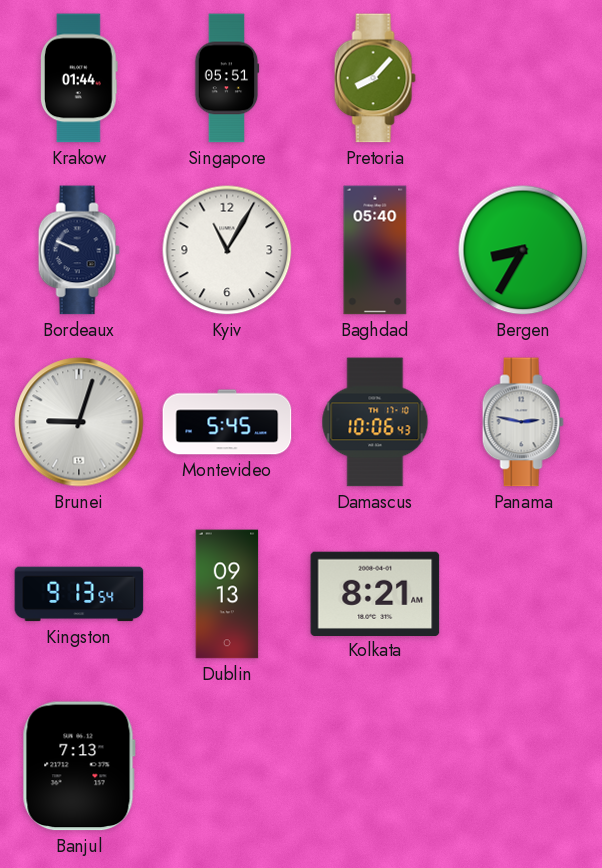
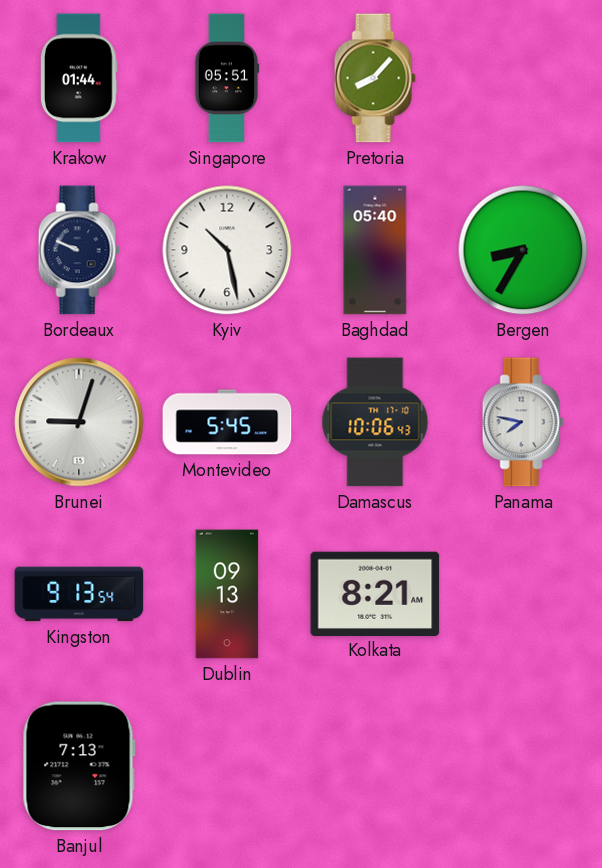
Kyiv: 11:05 -> 10:28
Panama: 2:47 -> 7:47
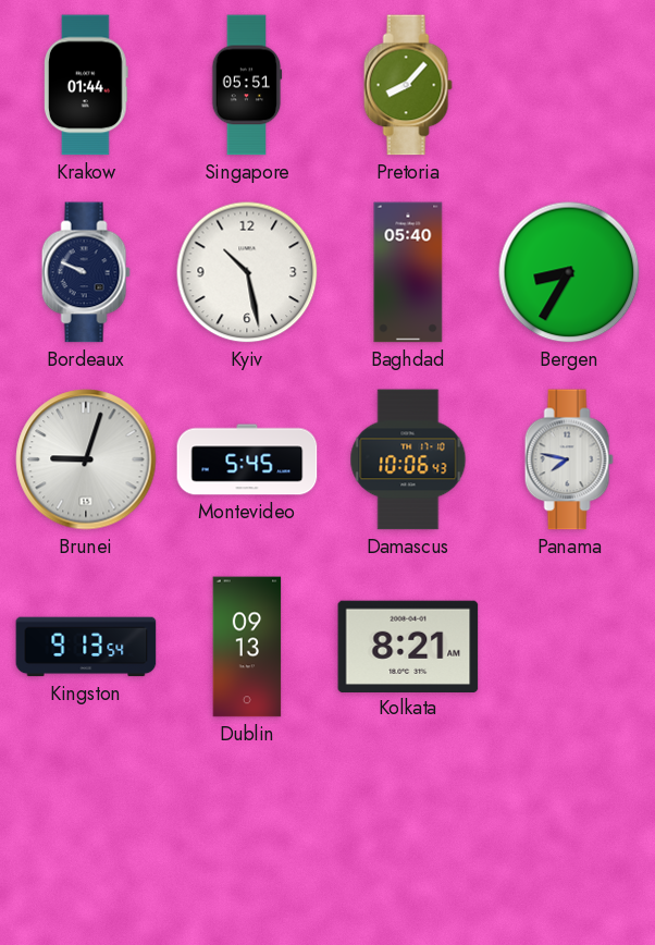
Banjul: 7:13 -> none
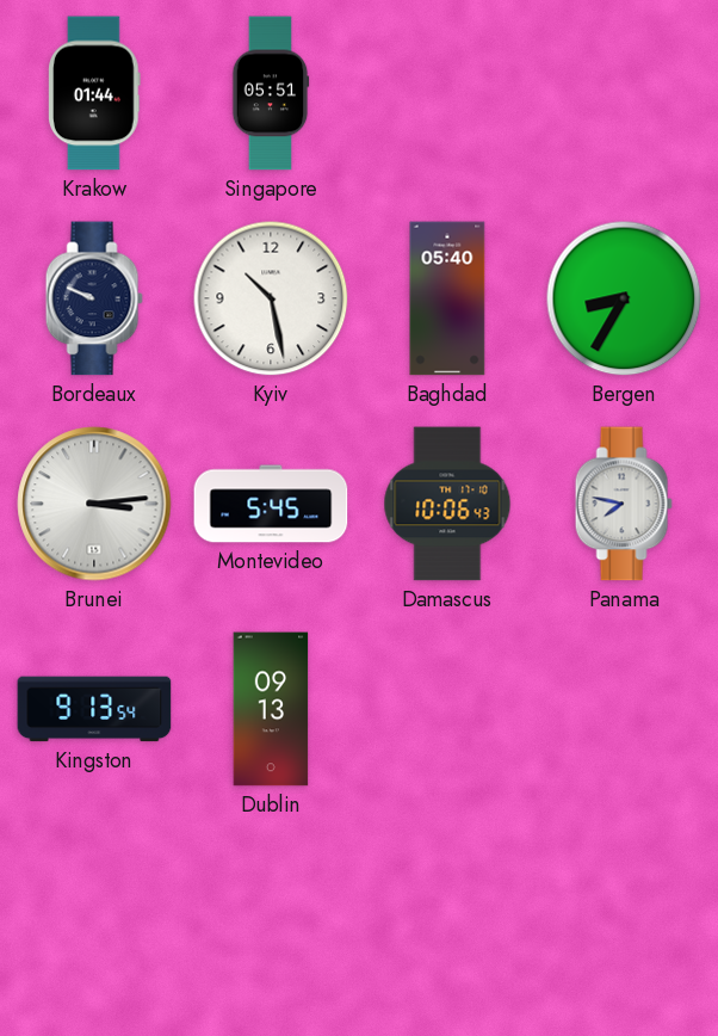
Pretoria: 8:07 -> none
Brunei: 9:03 -> 3:14
Kolkata: 8:21 -> none
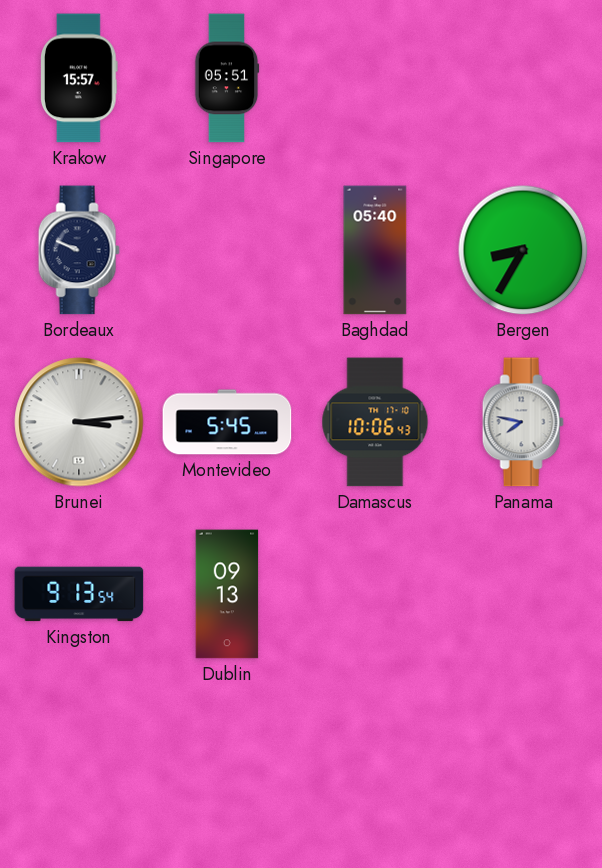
Krakow: 01:44 -> 15:57
Kyiv: 10:28 -> none
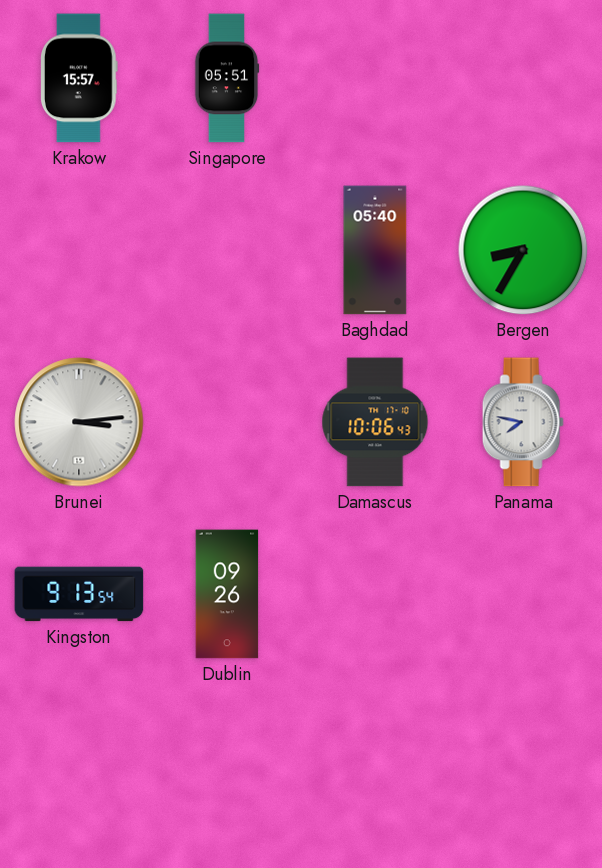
Bordeaux: 9:49 -> none
Montevideo: 5:45 -> none
Dublin: 09:13 -> 09:26
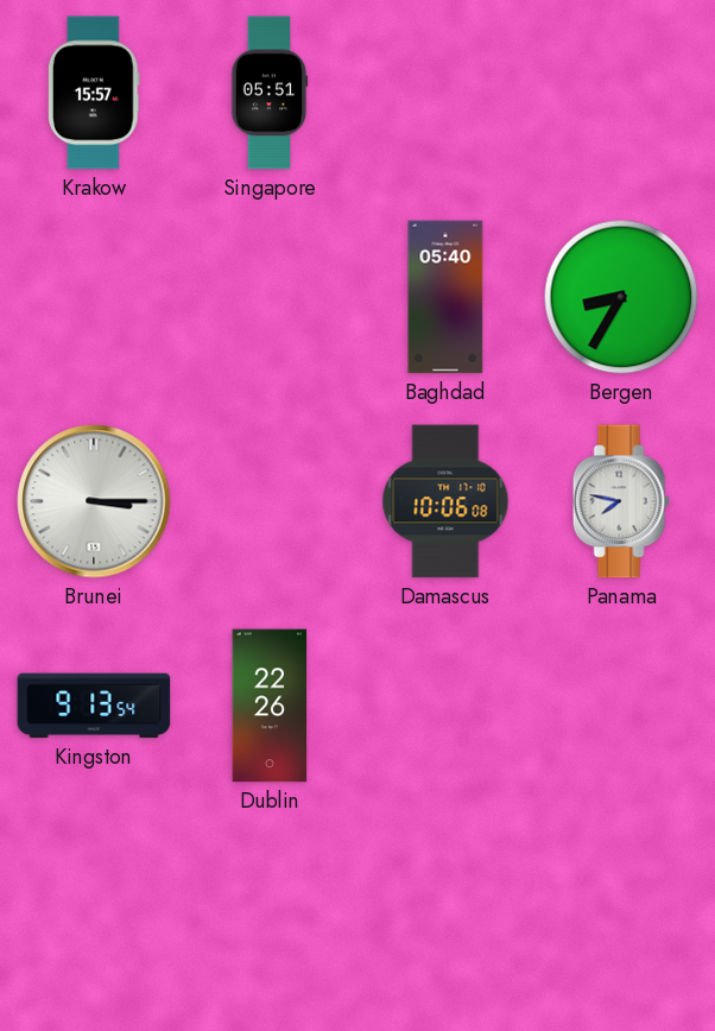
Brunei: 3:14 -> 3:15
Damascus: 10:06:43 -> 10:06:08
Dublin: 09:26 -> 22:26
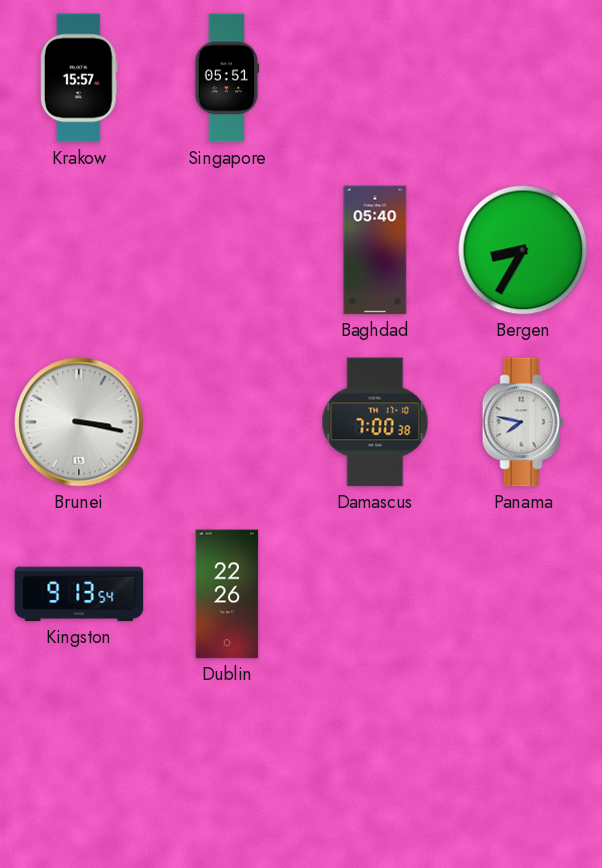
Brunei: 3:15 -> 3:17
Damascus: 10:06 -> 7:00
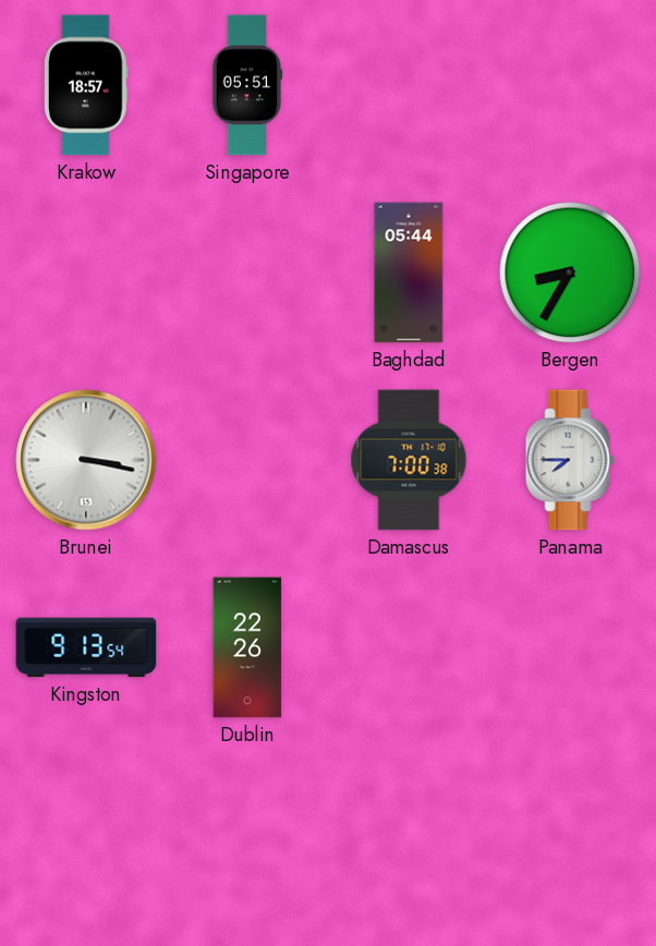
Krakow: 15:57 -> 18:57
Baghdad: 05:40 -> 05:44
Panama: 7:47 -> 7:45
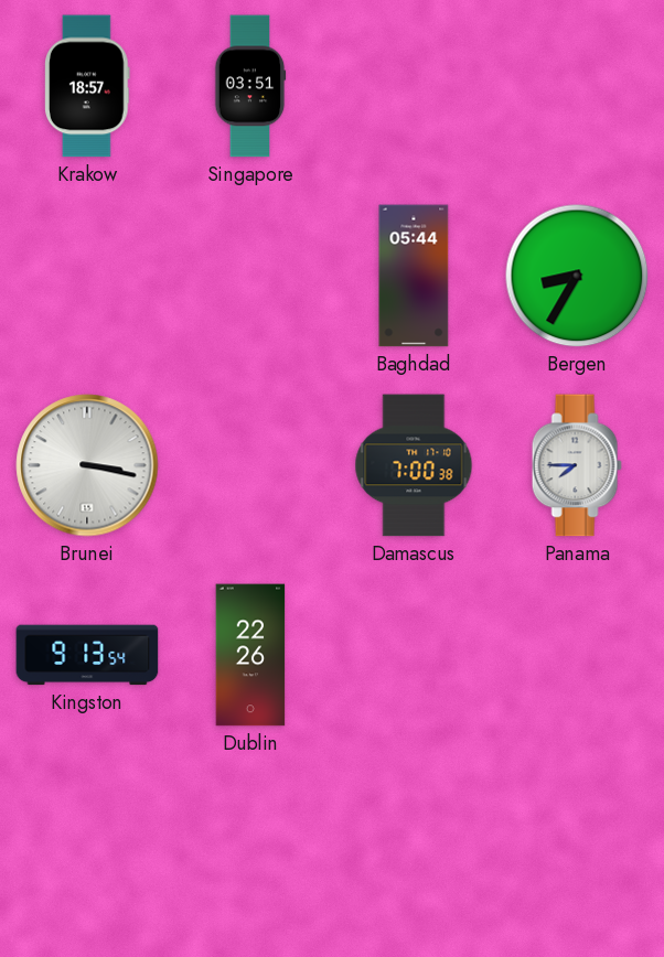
Singapore: 05:51 -> 03:51
